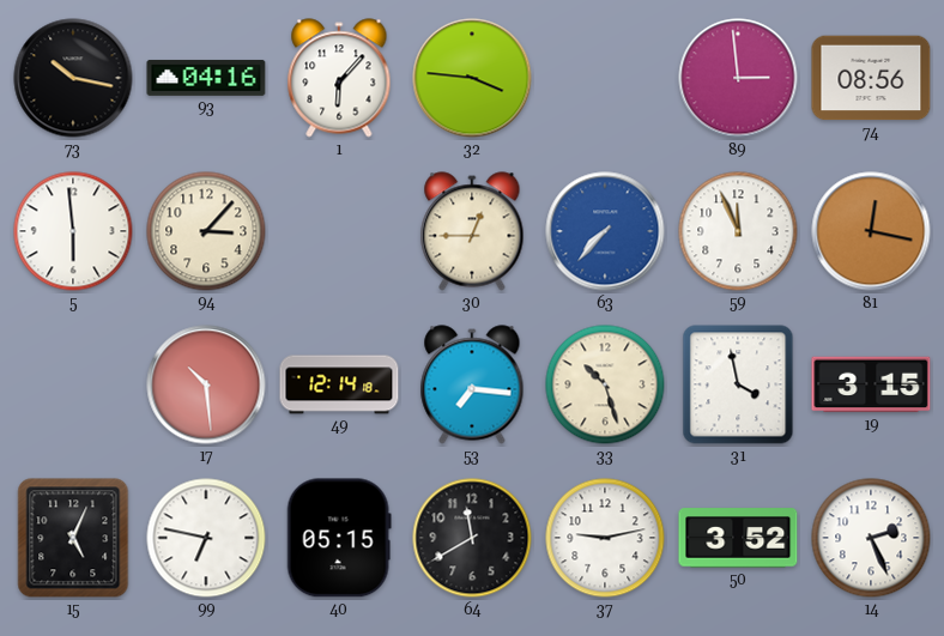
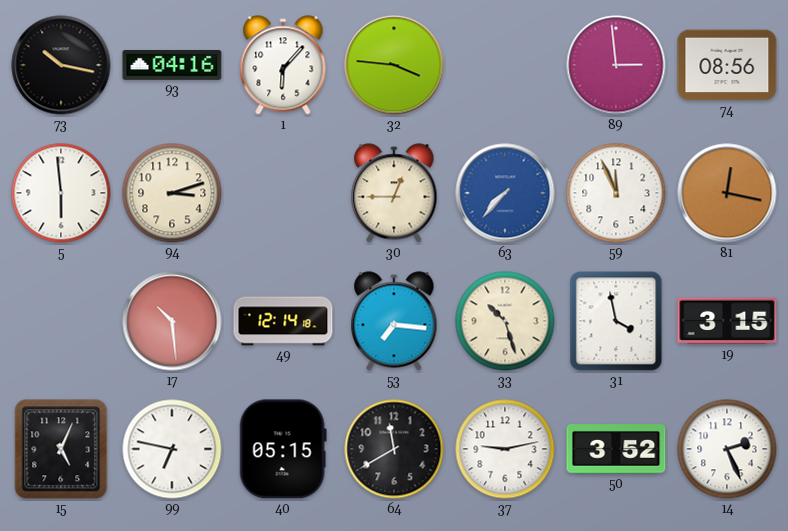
94: 3:07 -> 3:12
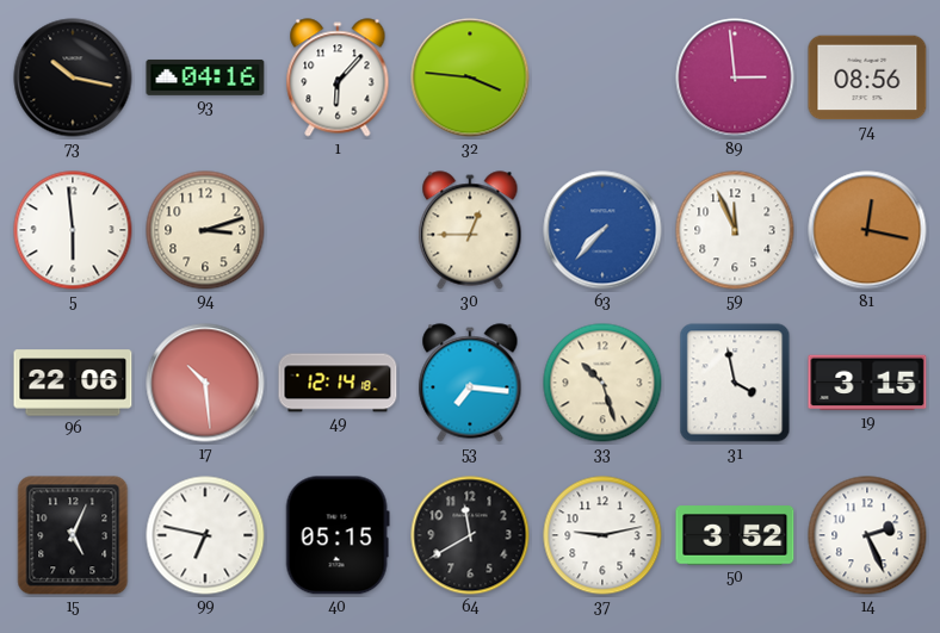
96: none -> 22:06
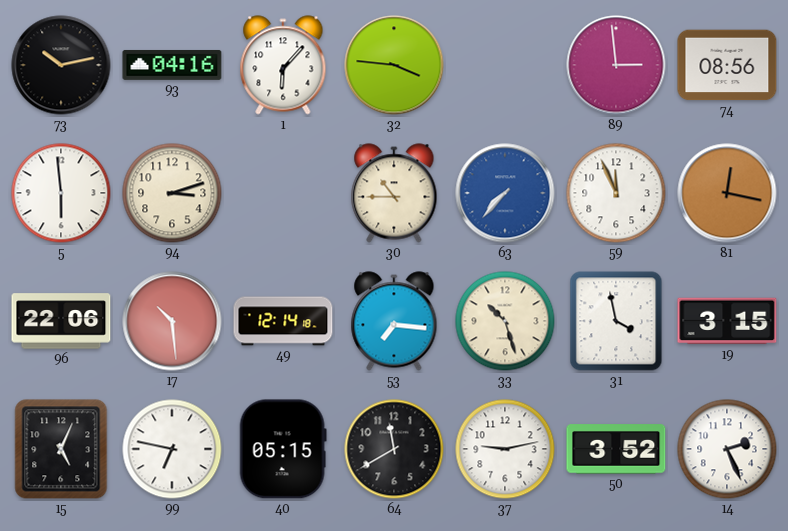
73: 10:17 -> 10:13
30: 12:45 -> 10:45
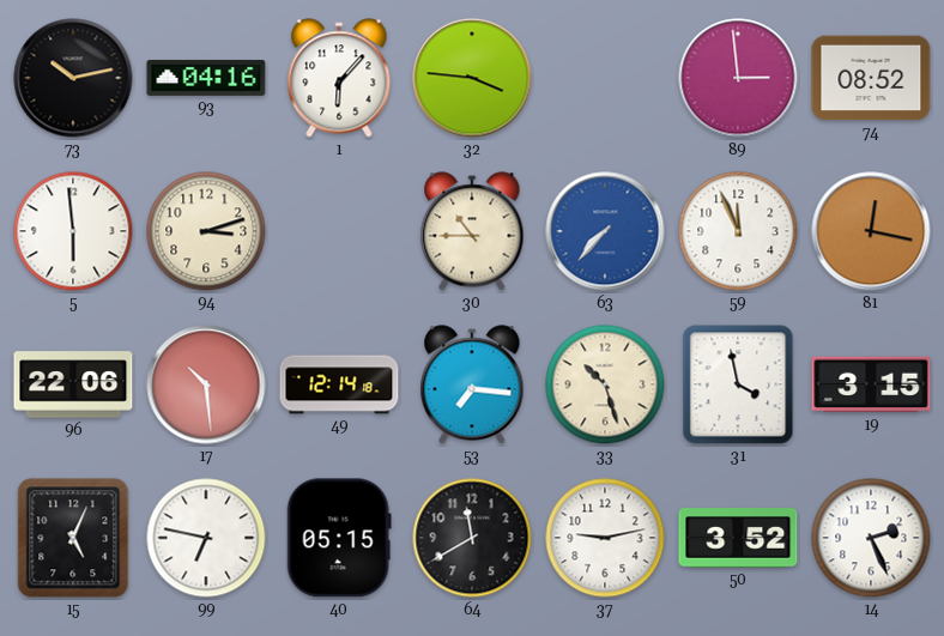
74: 08:56 -> 08:52
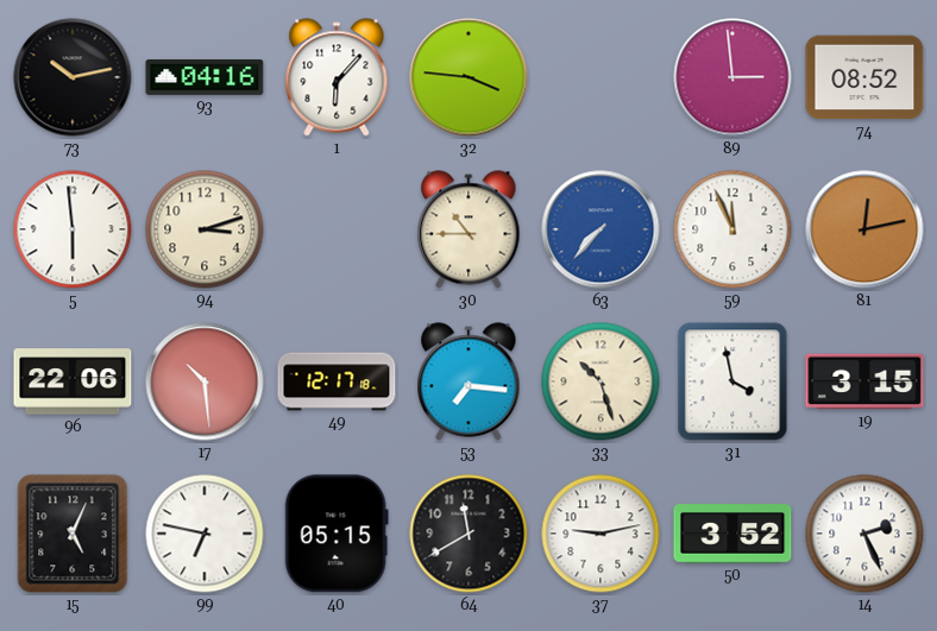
81: 12:17 -> 12:13
49: 12:14 -> 12:17
